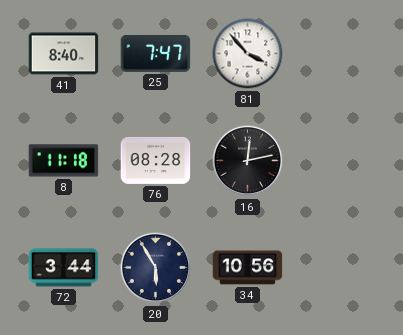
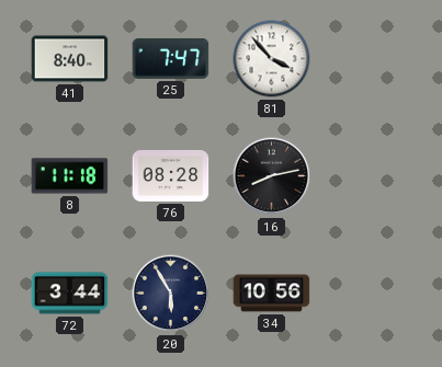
16: 12:13 -> 8:13
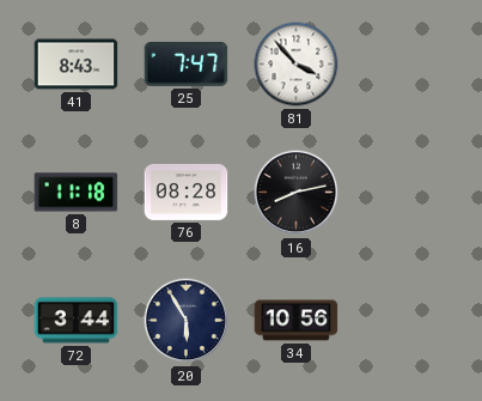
41: 8:40 -> 8:43
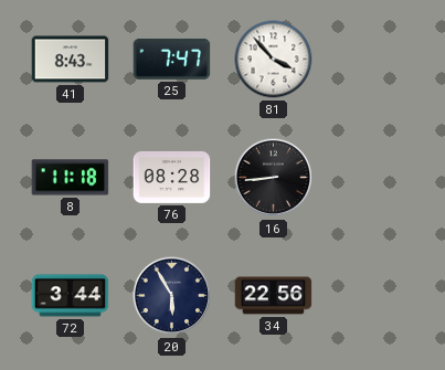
16: 8:13 -> 8:44
34: 10:56 -> 22:56
